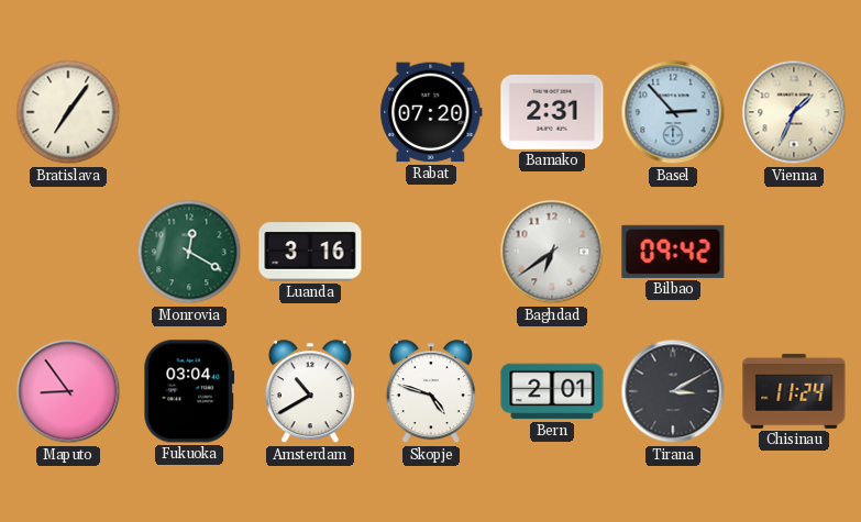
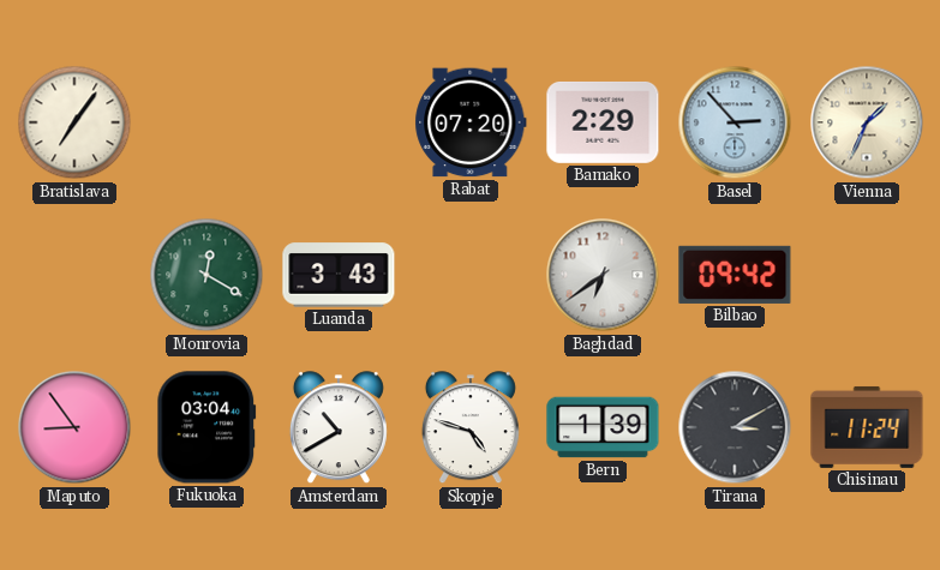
Bamako: 2:31 -> 2:29
Luanda: 3:16 -> 3:43
Bern: 2:01 -> 1:39
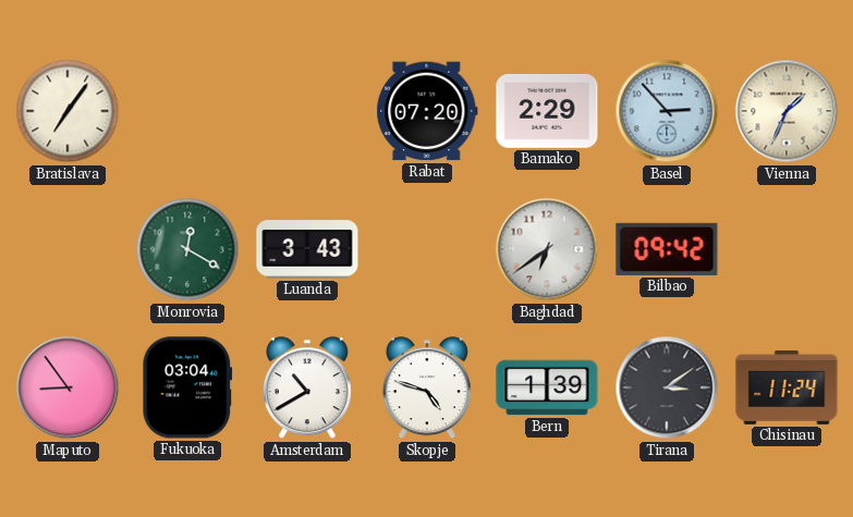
Tirana: 3:10 -> 3:09
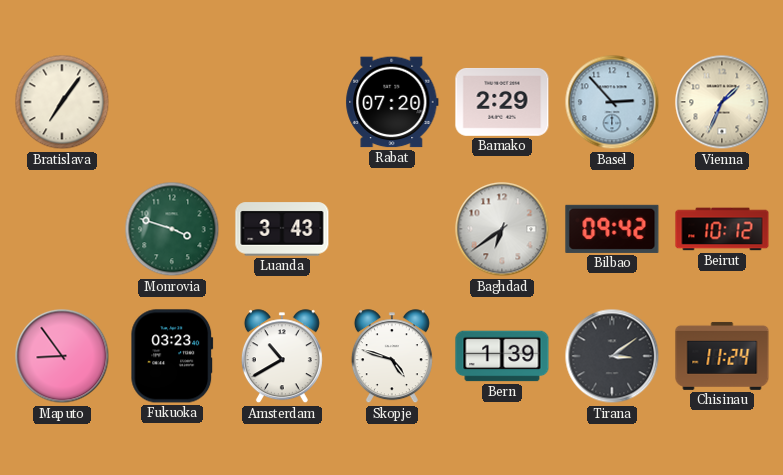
Monrovia: 12:20 -> 3:48
Beirut: none -> 10:12
Fukuoka: 03:04 -> 03:23
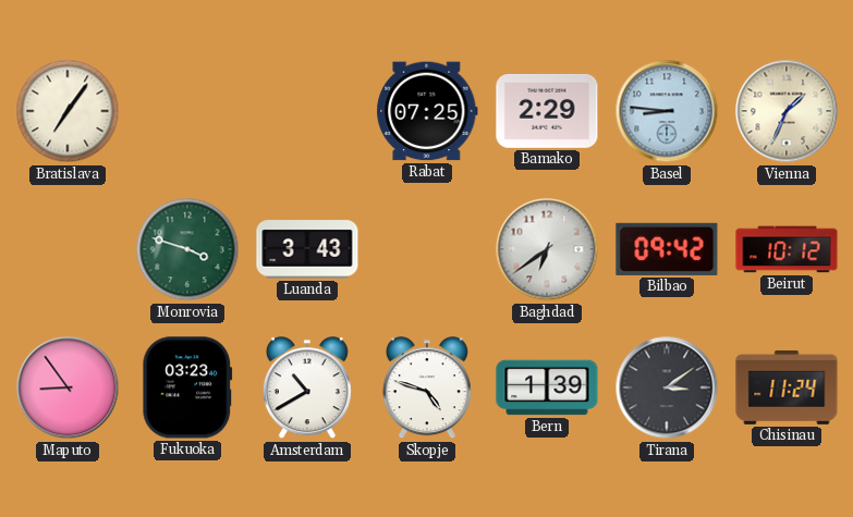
Rabat: 07:20 -> 07:25
Basel: 2:53 -> 8:46
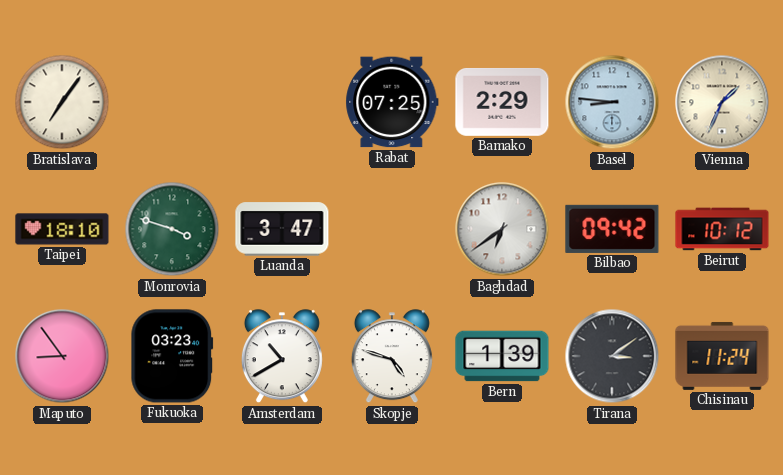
Taipei: none -> 18:10
Luanda: 3:43 -> 3:47
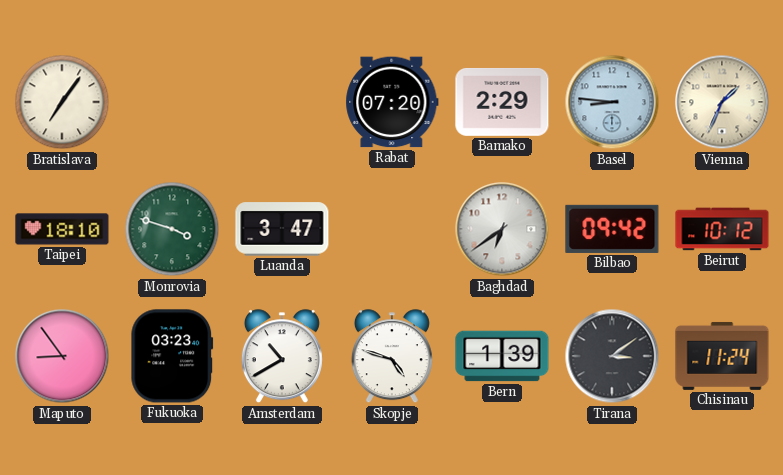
Rabat: 07:25 -> 07:20
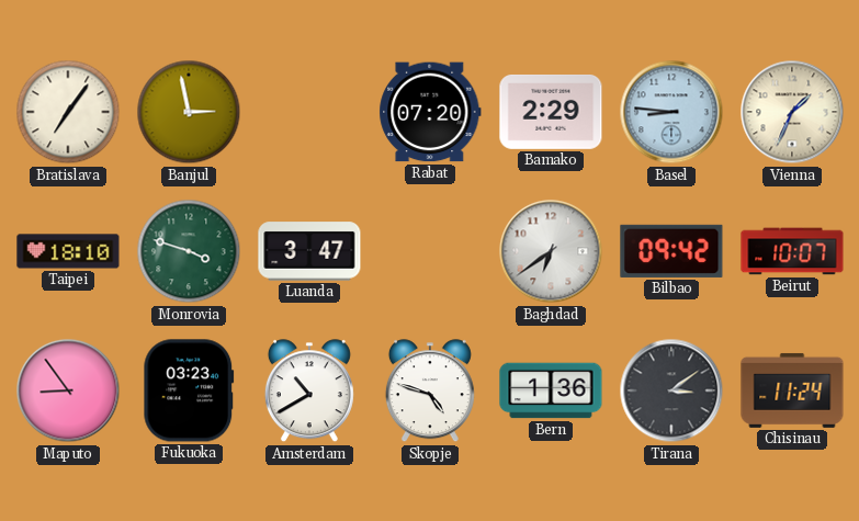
Banjul: none -> 2:58
Beirut: 10:12 -> 10:07
Bern: 1:39 -> 1:36
